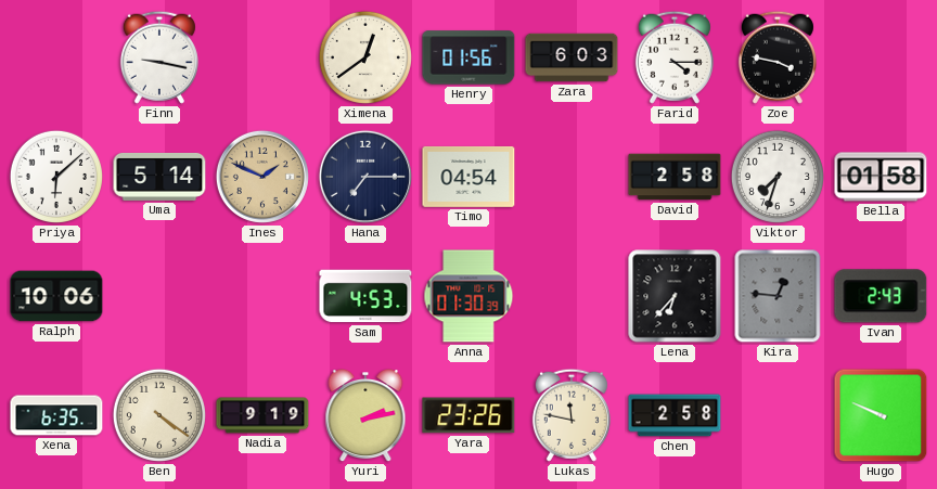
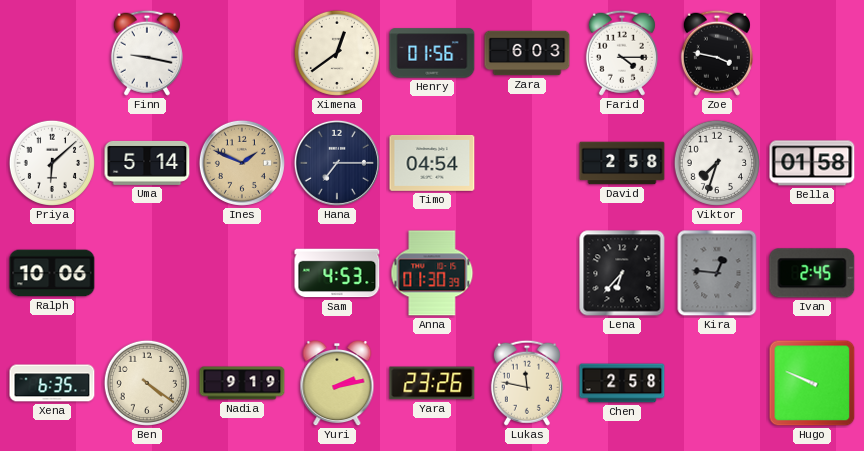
Ivan: 2:43 -> 2:45
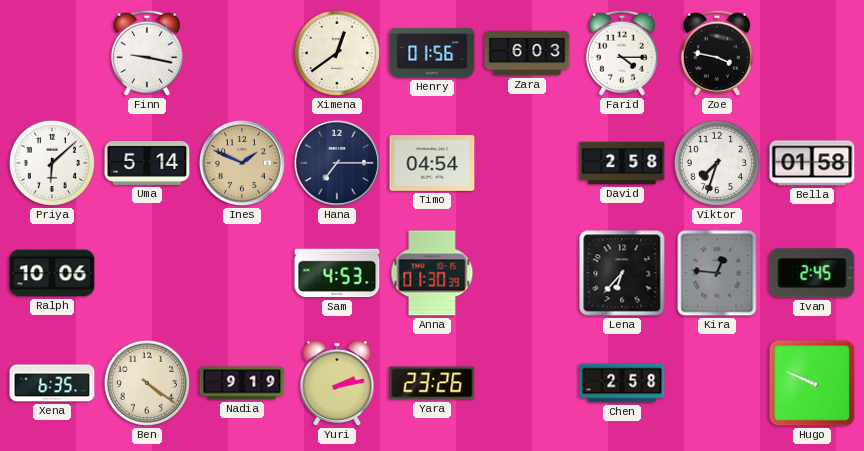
Lukas: 11:47 -> none
